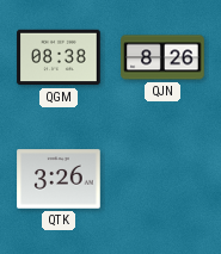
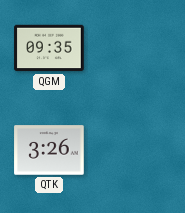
QGM: 08:38 -> 09:35
QJN: 8:26 -> none
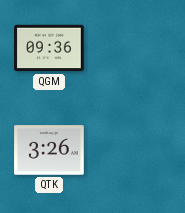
QGM: 09:35 -> 09:36
